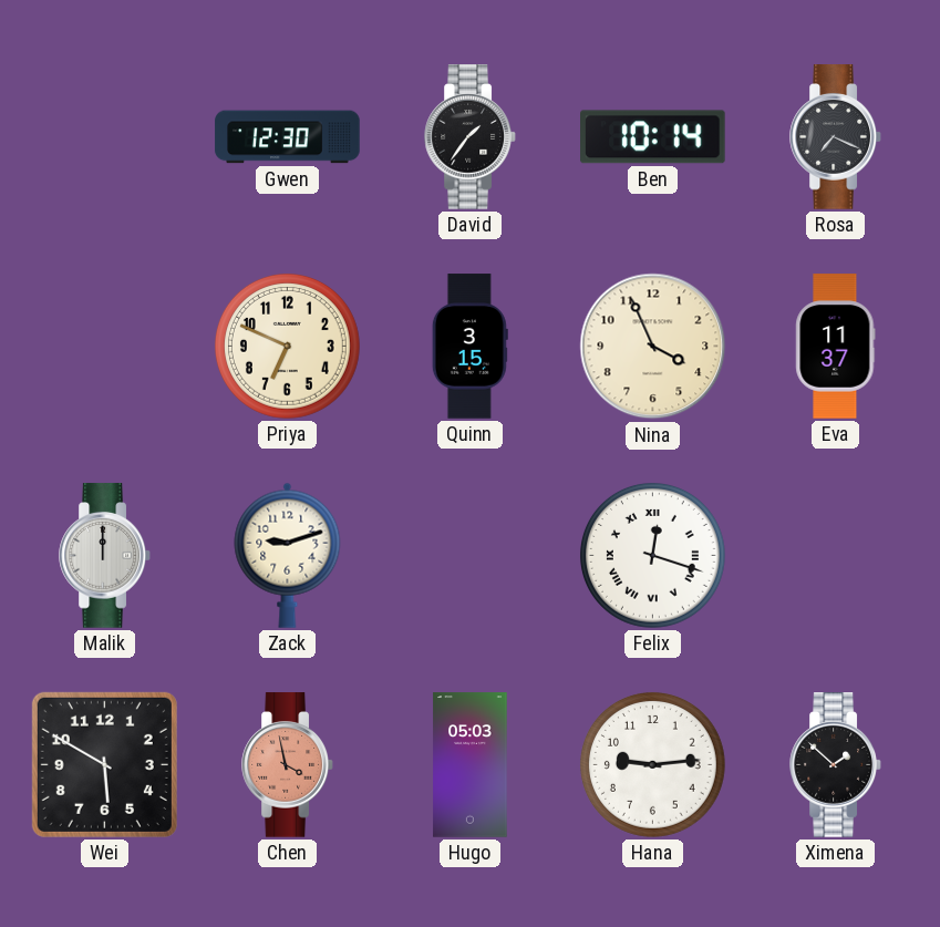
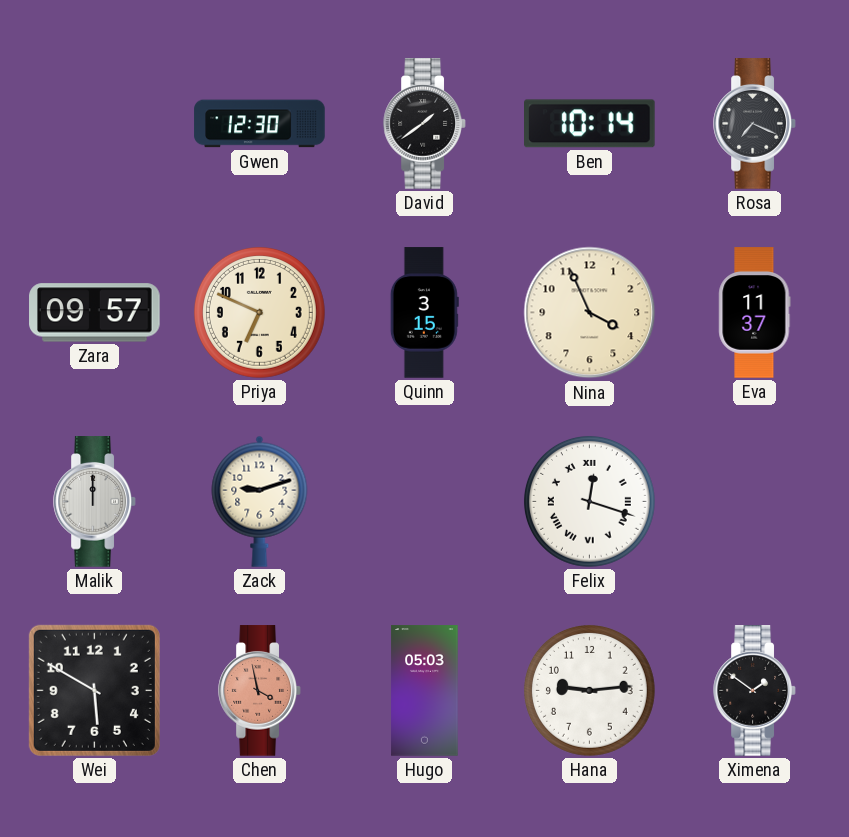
David: 1:36 -> 1:39
Zara: none -> 09:57
Ximena: 1:52 -> 1:51
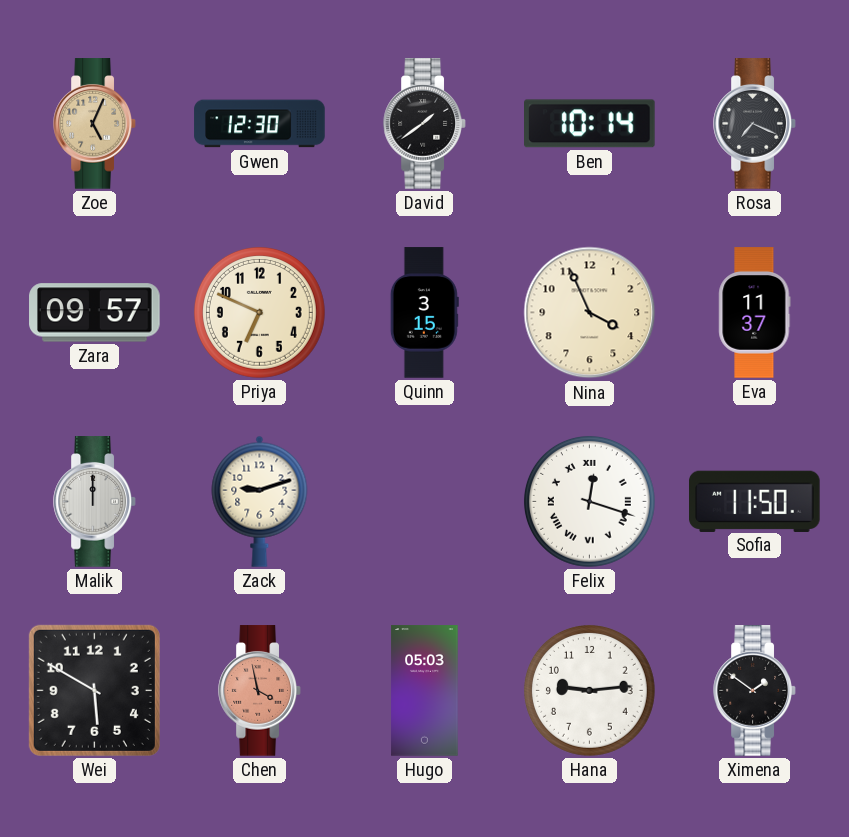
Zoe: none -> 5:04
Sofia: none -> 11:50
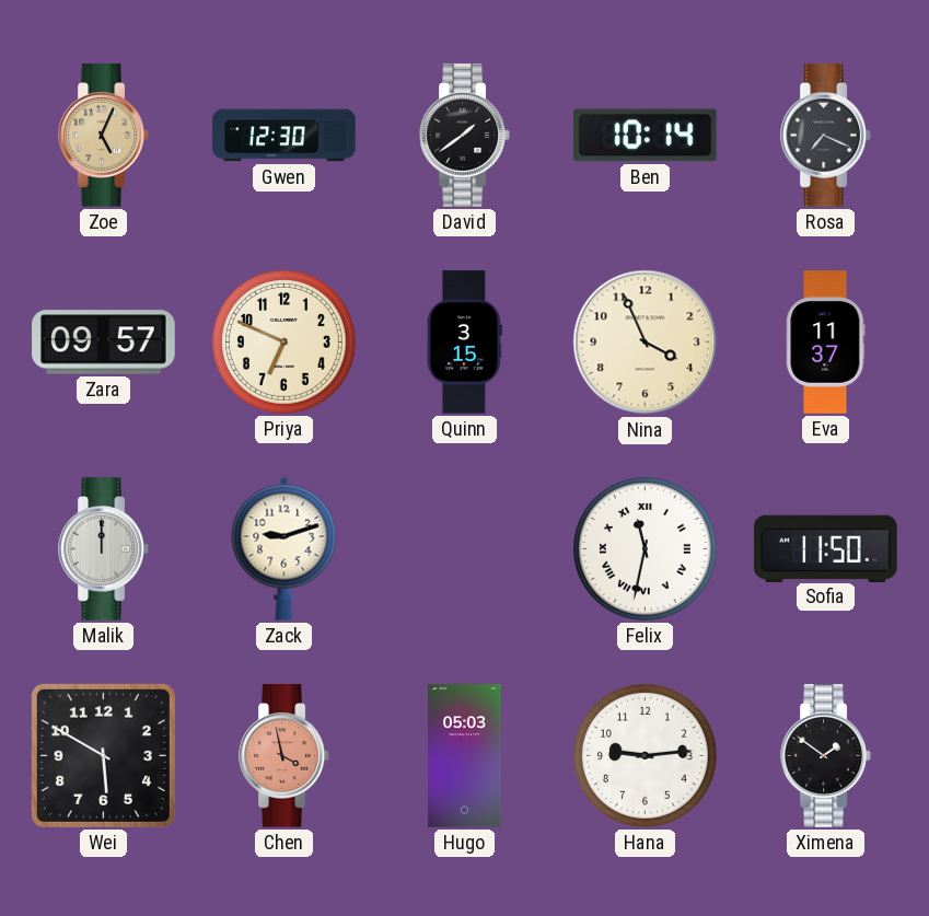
Felix: 12:18 -> 11:32
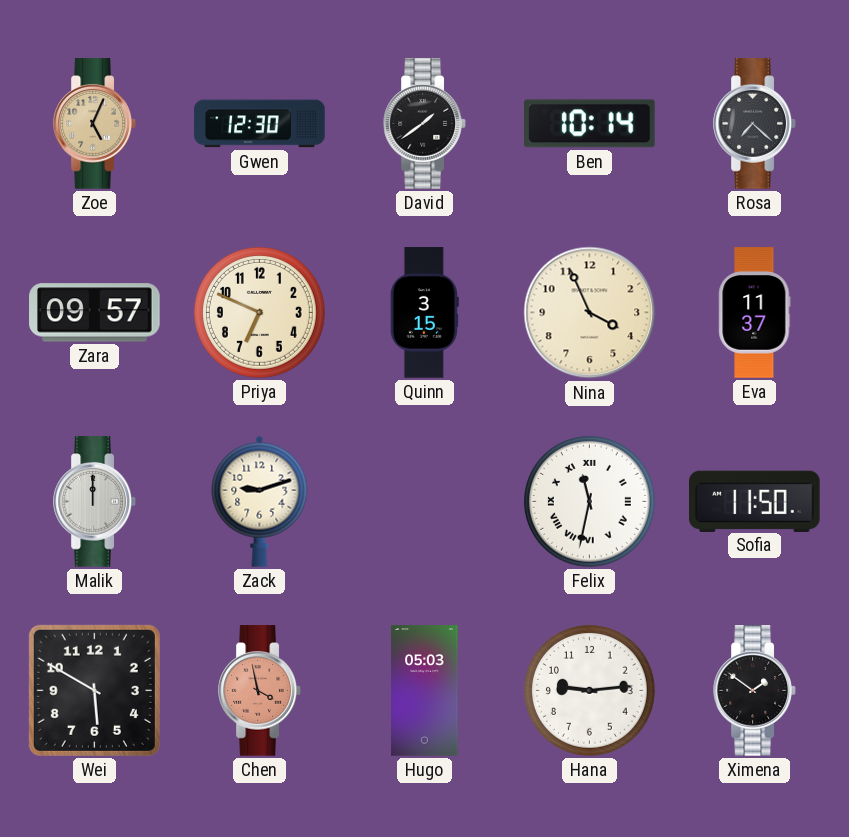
Rosa: 7:19 -> 7:22
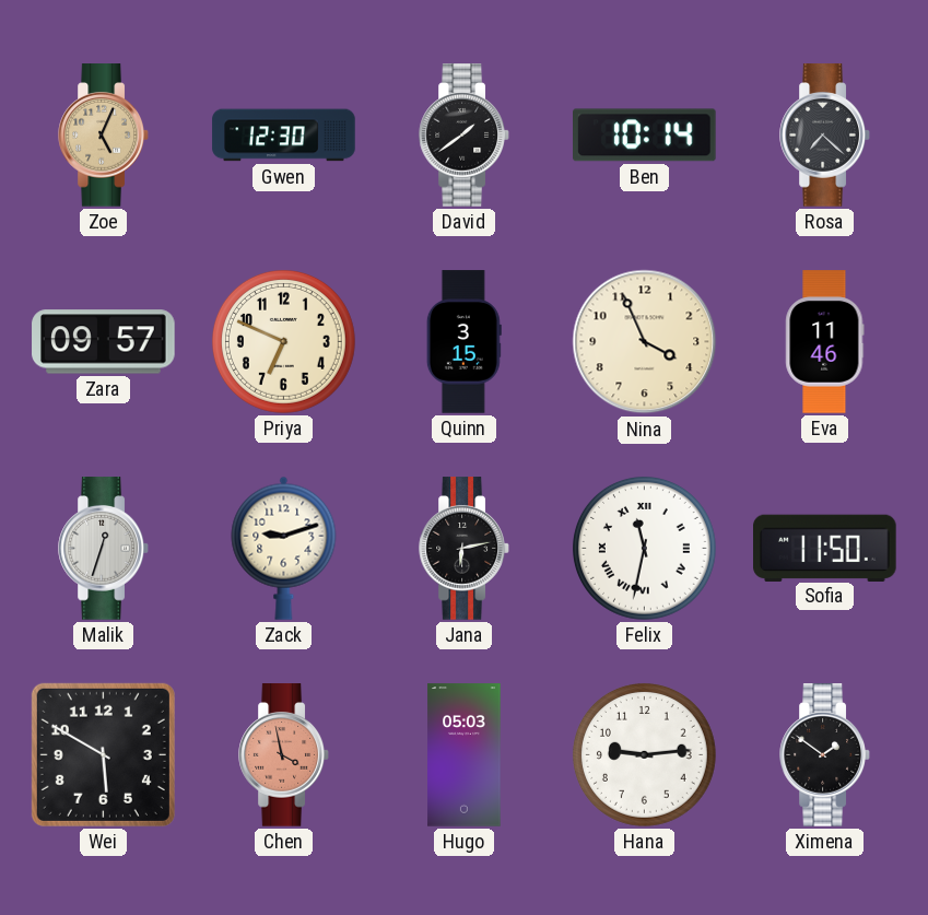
Eva: 11:37 -> 11:46
Malik: 12:00 -> 12:33
Jana: none -> 6:13
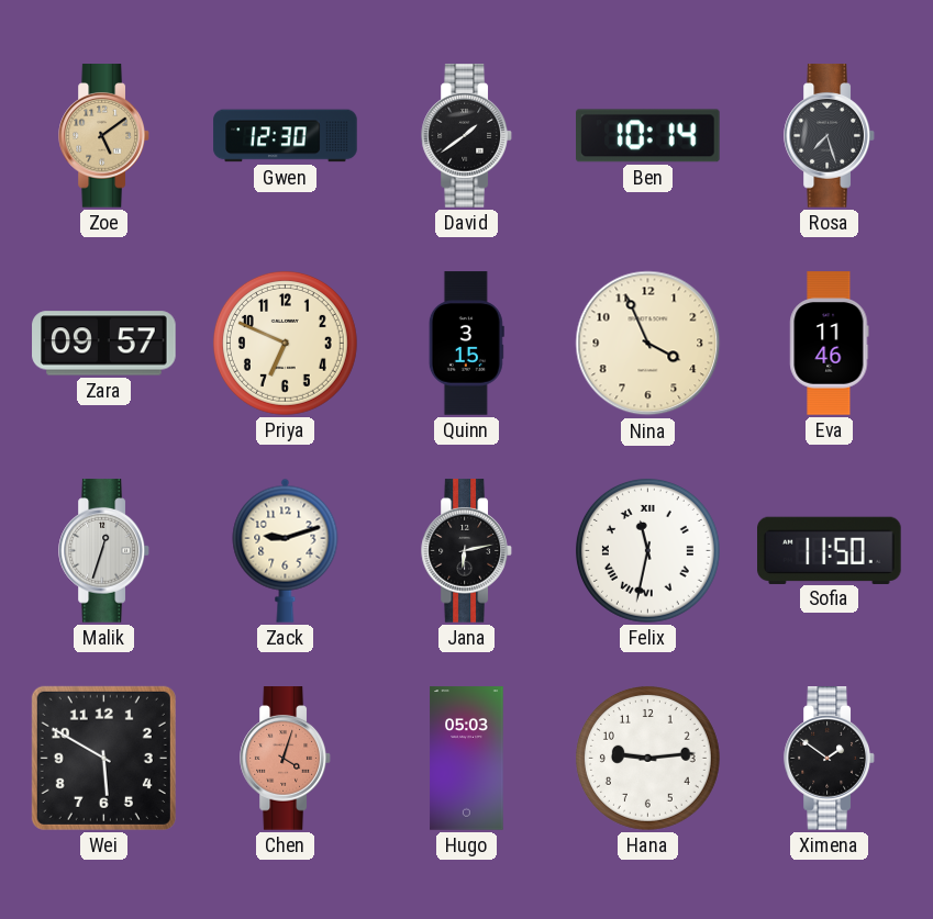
Zoe: 5:04 -> 5:09
Rosa: 7:22 -> 7:27
Chen: 3:58 -> 4:03
